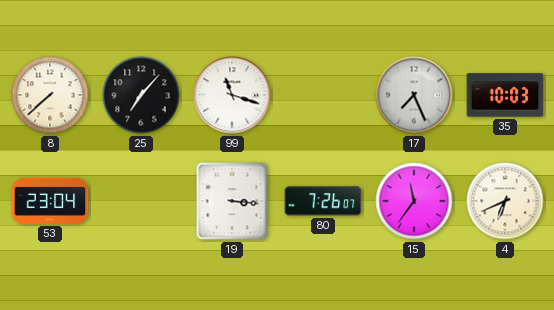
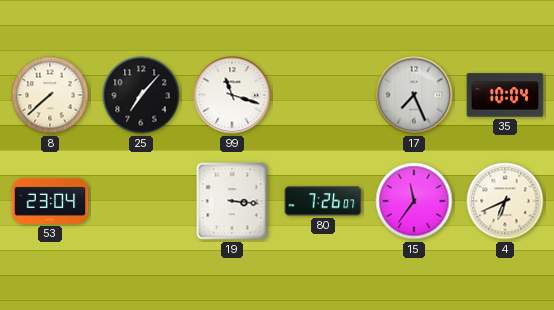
35: 10:03 -> 10:04
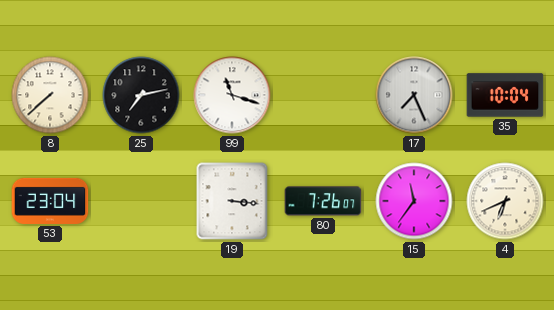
25: 7:07 -> 7:13
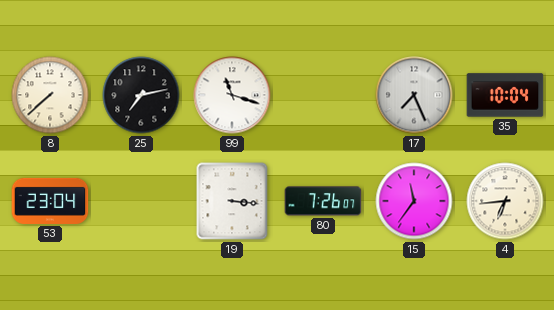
4: 6:41 -> 6:44
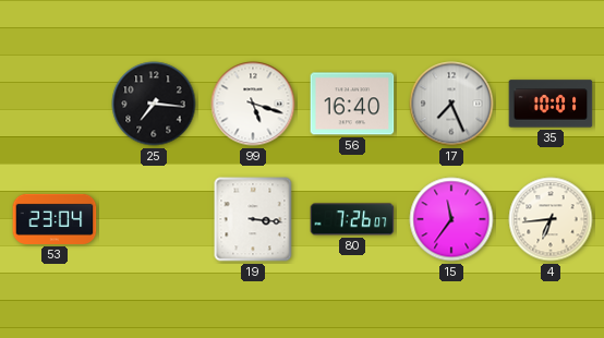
8: 7:38 -> none
25: 7:13 -> 7:16
99: 11:18 -> 5:18
56: none -> 16:40
35: 10:04 -> 10:01
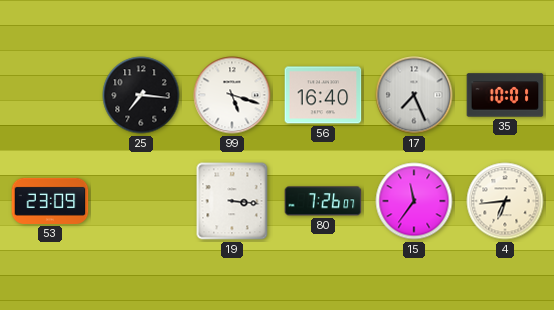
53: 23:04 -> 23:09
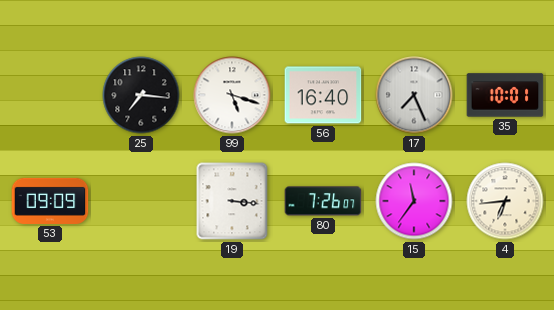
53: 23:09 -> 09:09
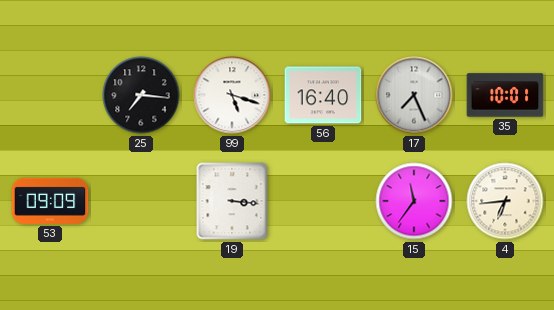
80: 7:26 -> none
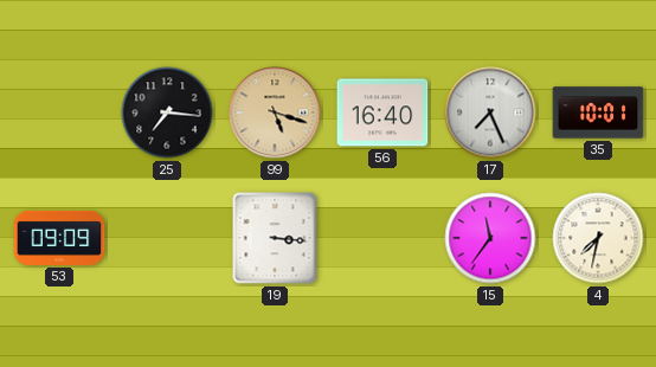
99 dial: white -> champagne
4: 6:44 -> 7:32
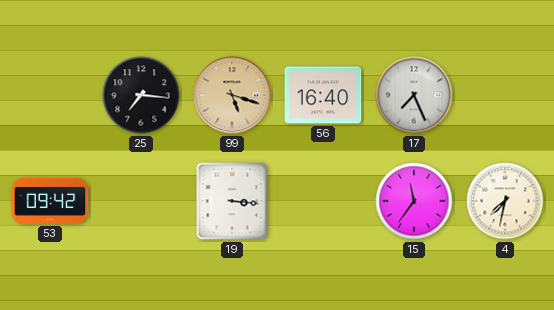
35: 10:01 -> none
53: 09:09 -> 09:42
